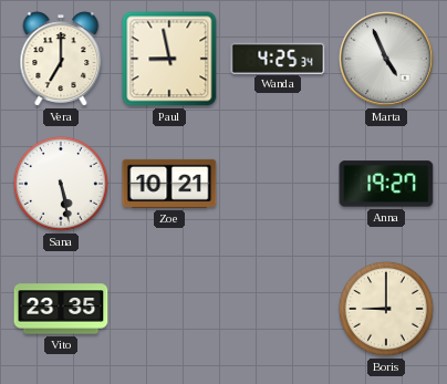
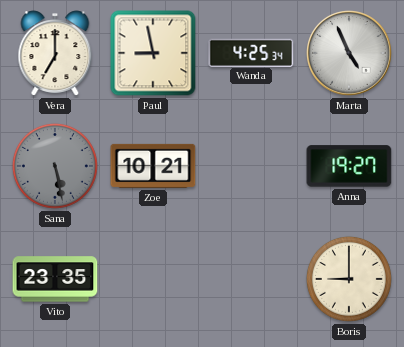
Sana dial: white -> grey
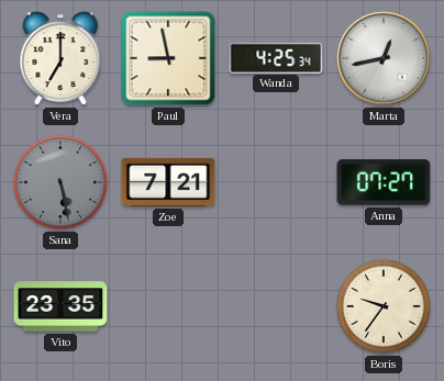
Marta: 4:56 -> 12:43
Zoe: 10:21 -> 7:21
Anna: 19:27 -> 07:27
Boris: 9:00 -> 9:36
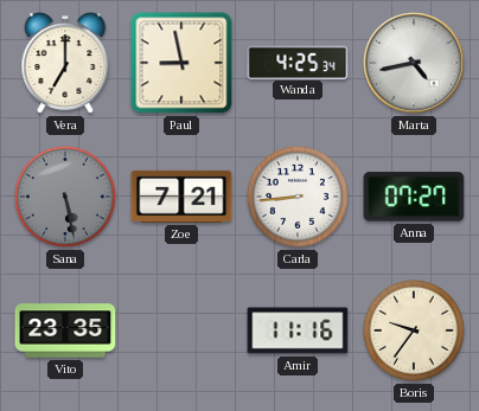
Marta: 12:43 -> 4:43
Carla: none -> 8:44
Amir: none -> 11:16
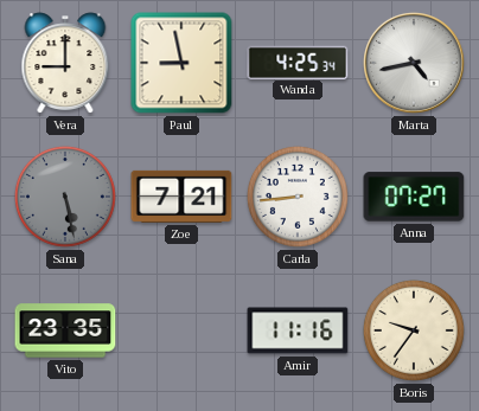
Vera: 7:00 -> 9:00
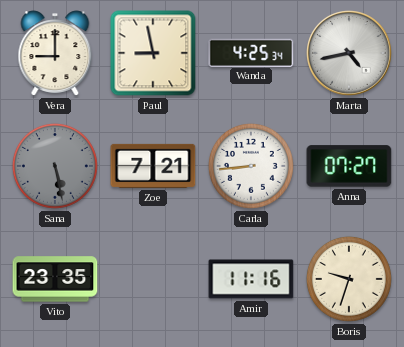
Boris: 9:36 -> 9:33
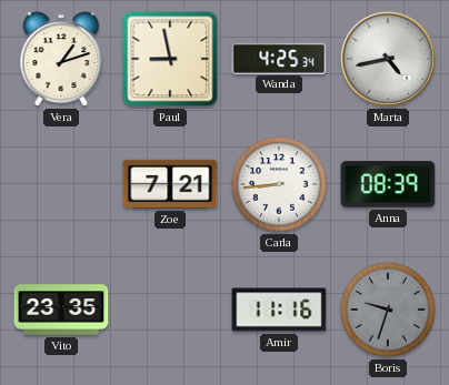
Vera: 9:00 -> 1:12
Sana: 5:28 -> none
Anna: 07:27 -> 08:39
Boris dial: cream -> grey
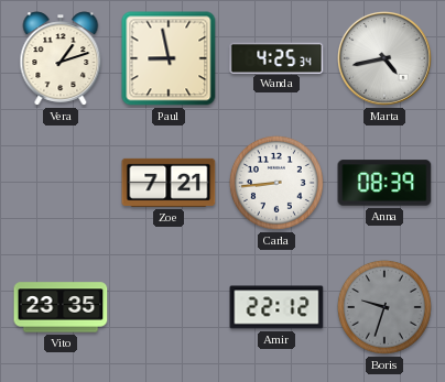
Amir: 11:16 -> 22:12
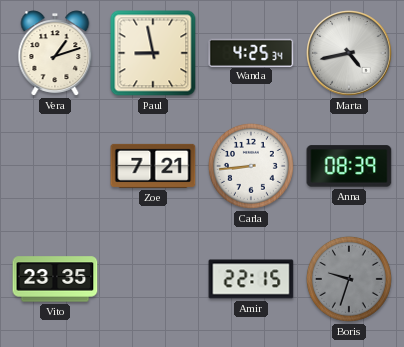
Amir: 22:12 -> 22:15
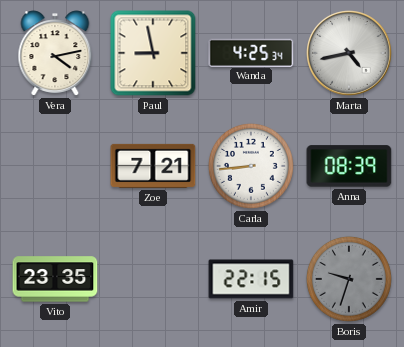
Vera: 1:12 -> 4:13
